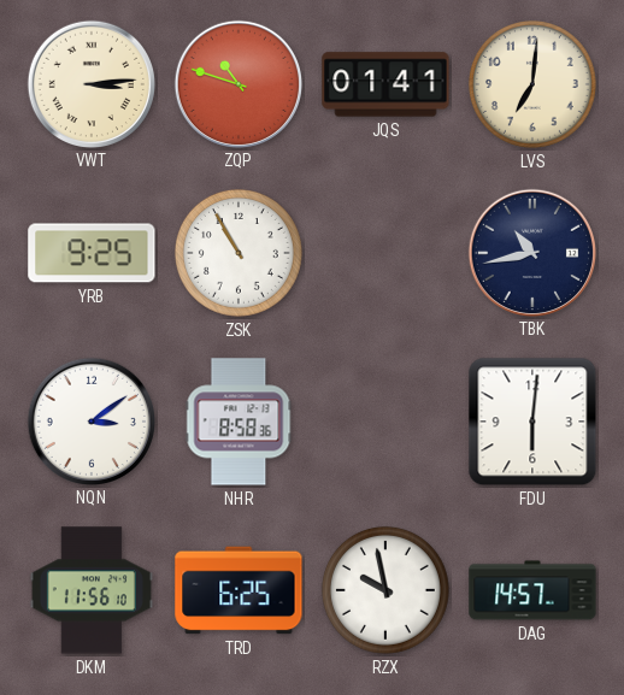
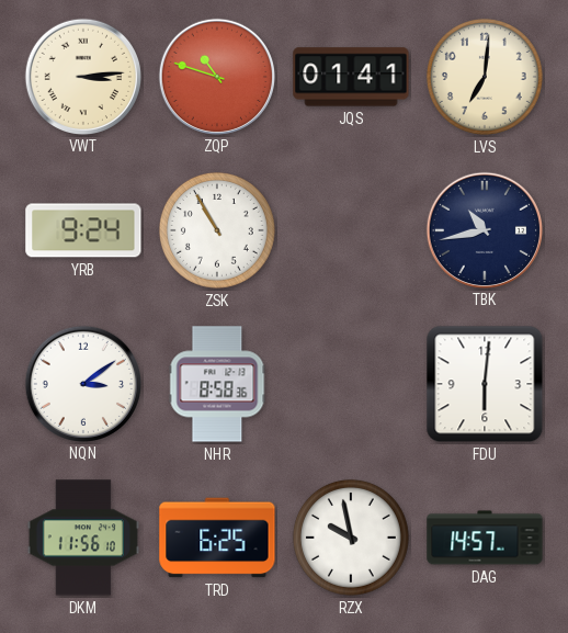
YRB: 9:25 -> 9:24
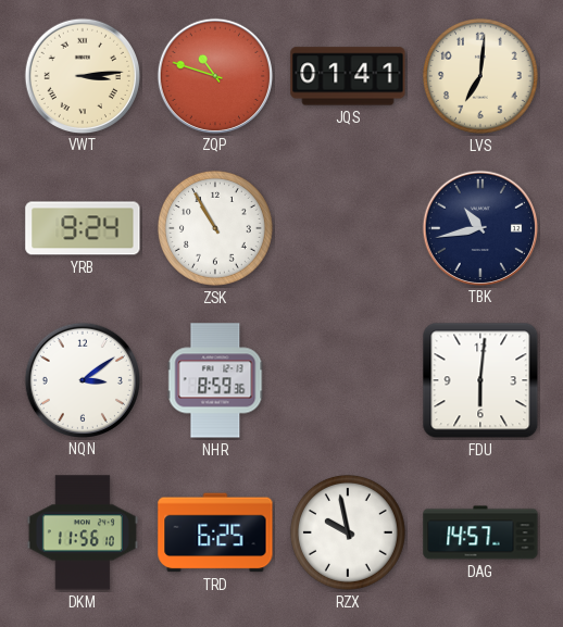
NHR: 8:58 -> 8:59
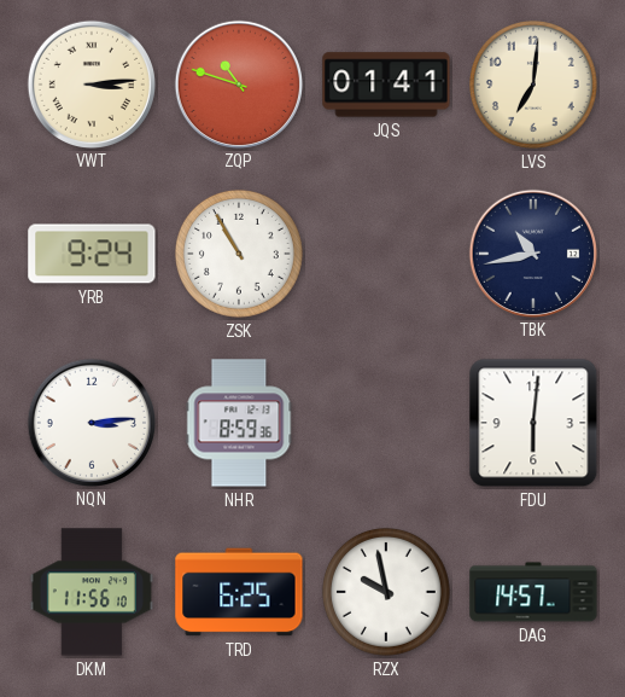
NQN: 3:09 -> 3:14
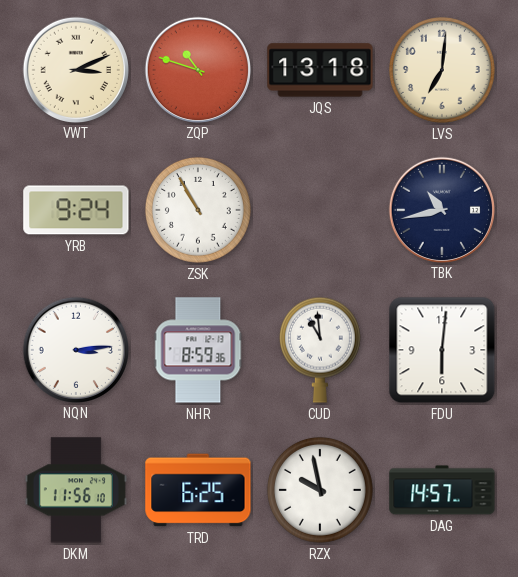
VWT: 3:14 -> 3:11
JQS: 01:41 -> 13:18
CUD: none -> 10:59
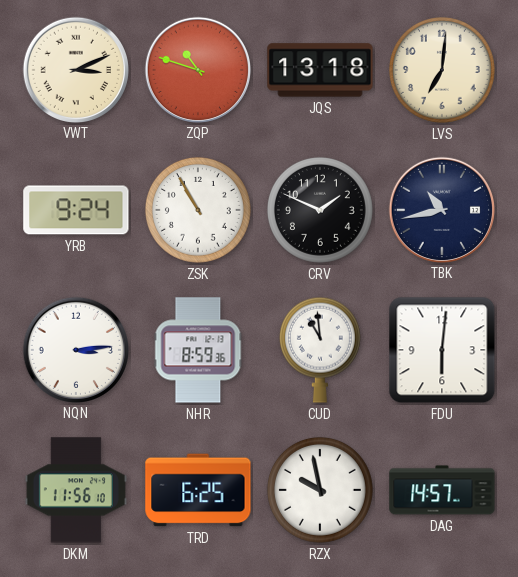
CRV: none -> 1:49
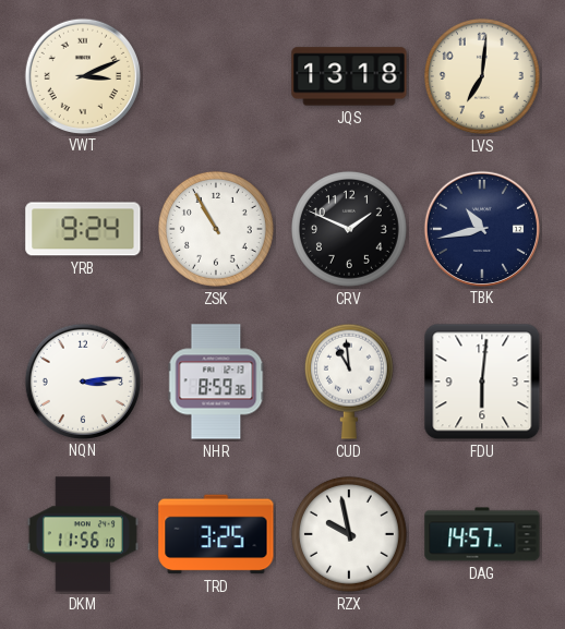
ZQP: 10:48 -> none
TRD: 6:25 -> 3:25
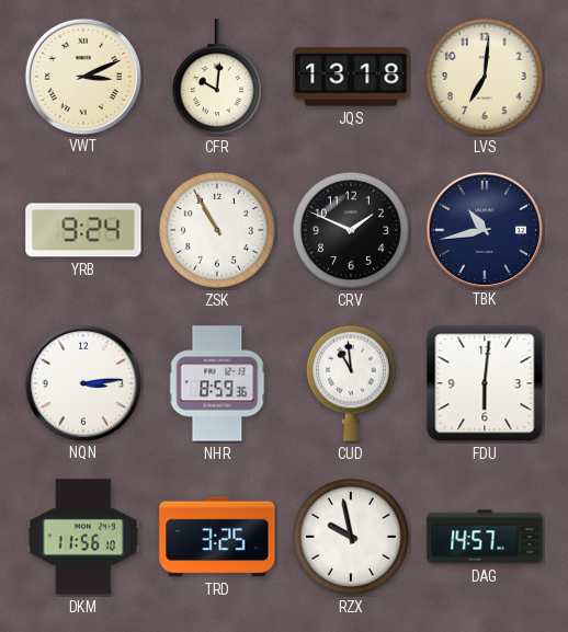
CFR: none -> 10:01
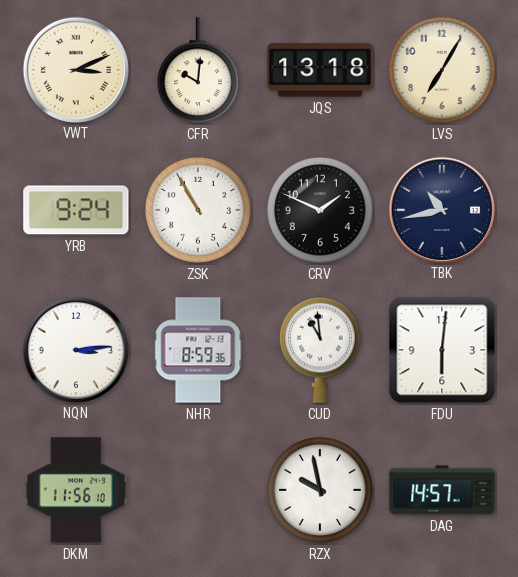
LVS: 7:01 -> 7:05
TRD: 3:25 -> none
